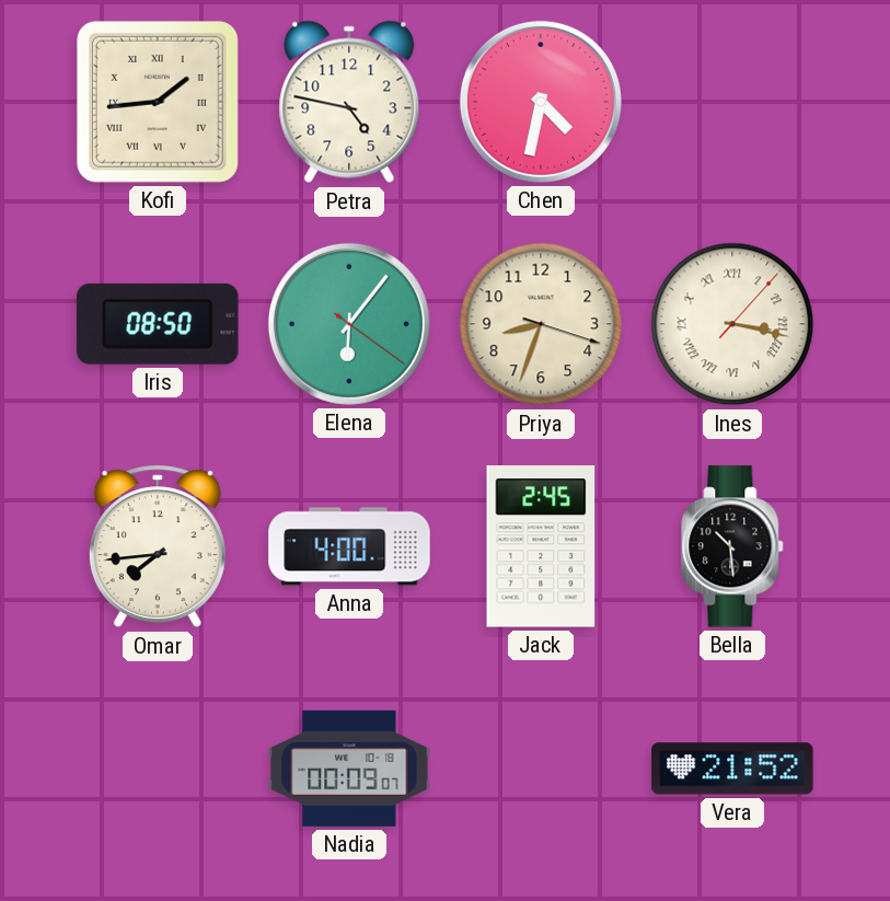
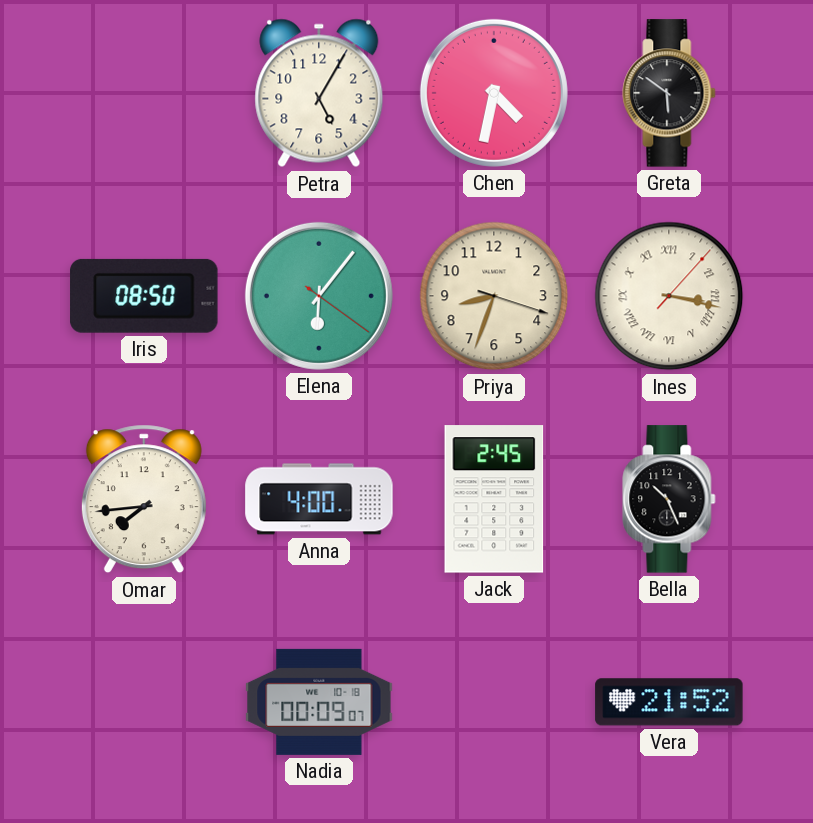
Kofi: 1:44 -> none
Petra: 4:47 -> 5:05
Greta: none -> 5:51
Bella: 10:29 -> 10:26
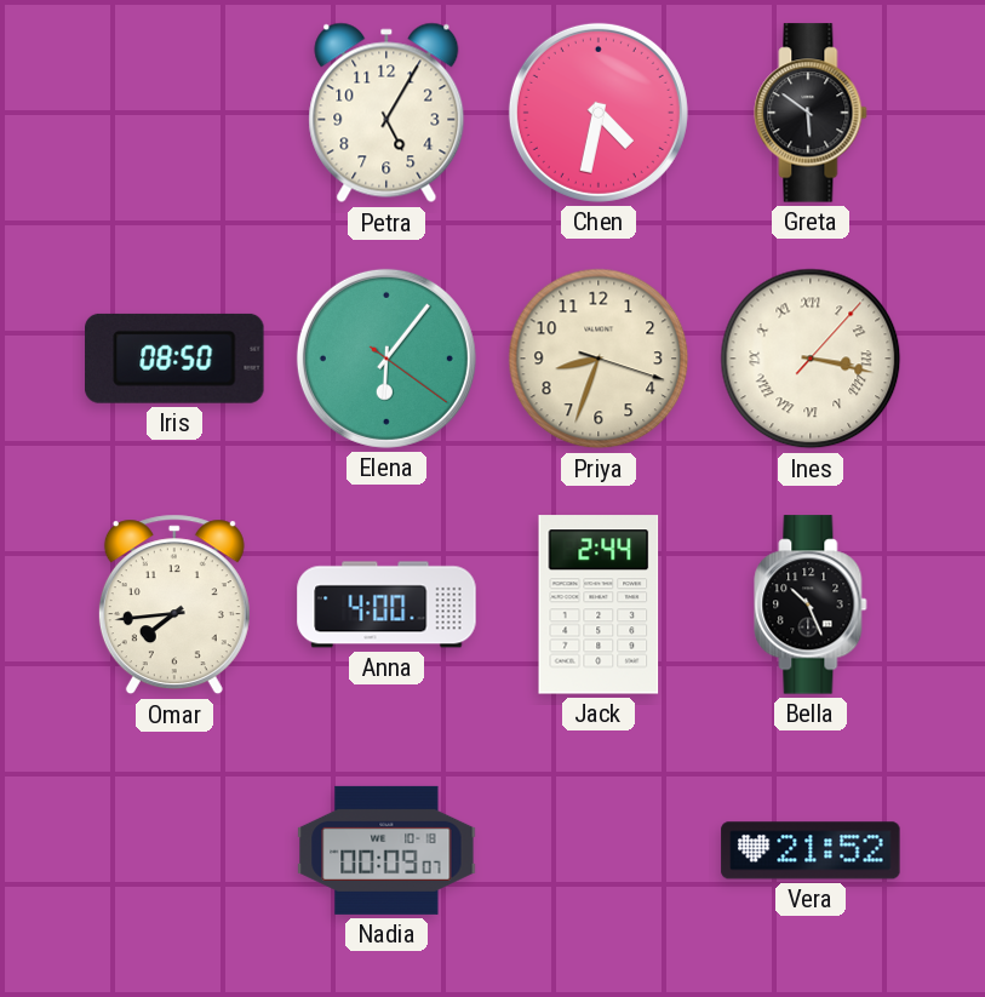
Jack: 2:45 -> 2:44
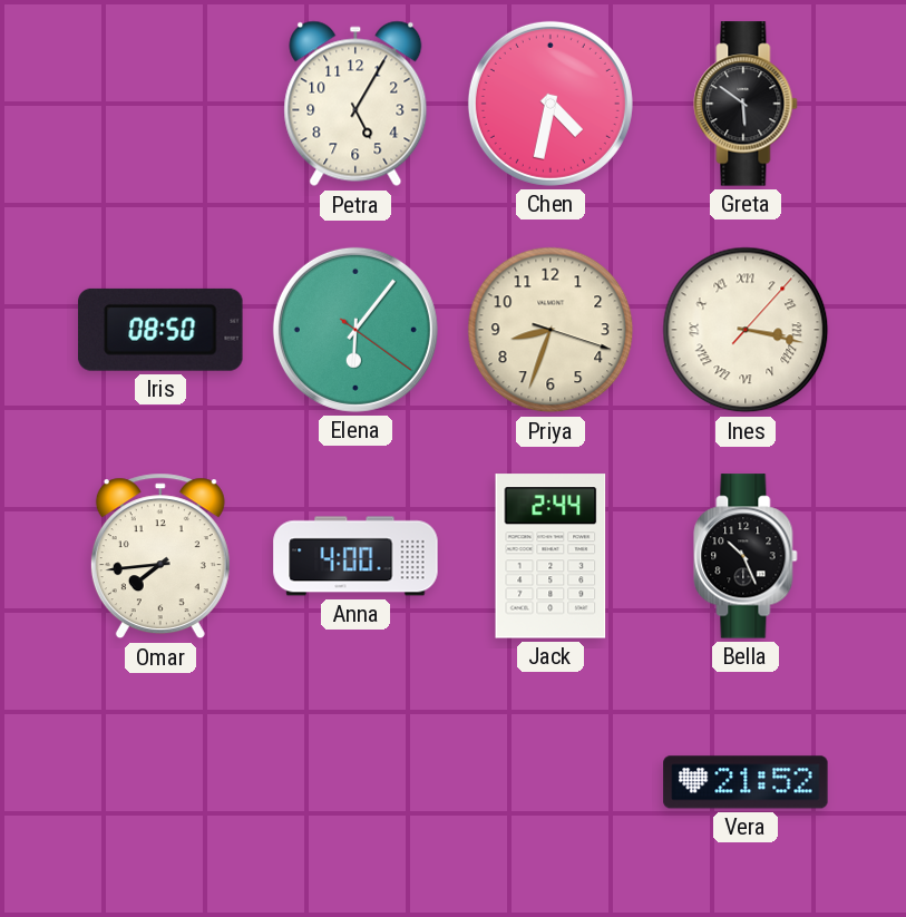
Nadia: 00:09 -> none
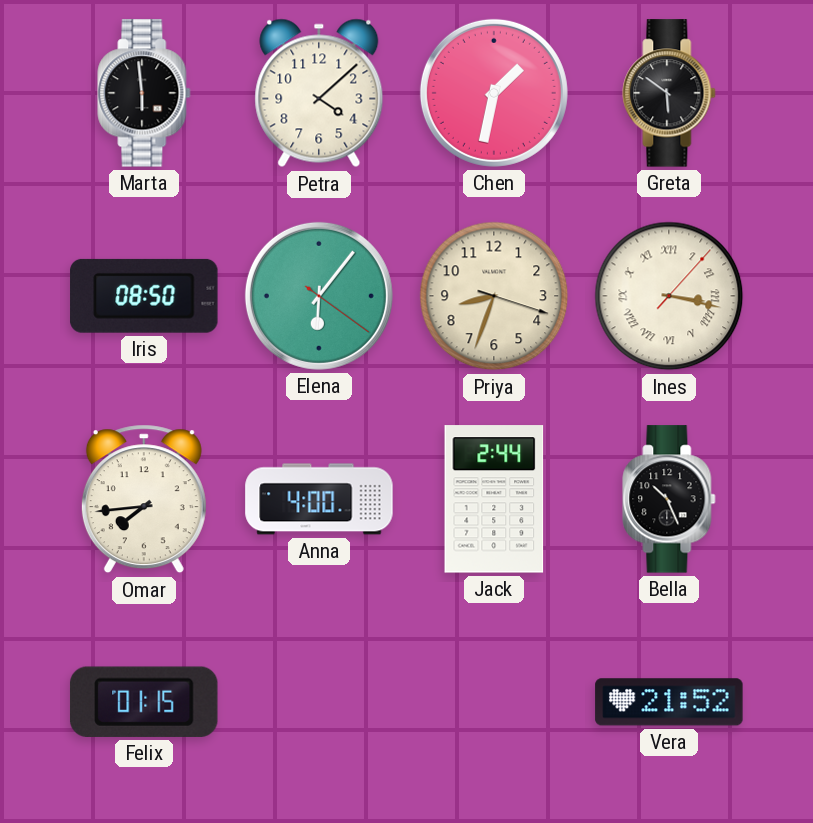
Marta: none -> 5:59
Petra: 5:05 -> 4:08
Chen: 4:32 -> 1:32
Felix: none -> 01:15
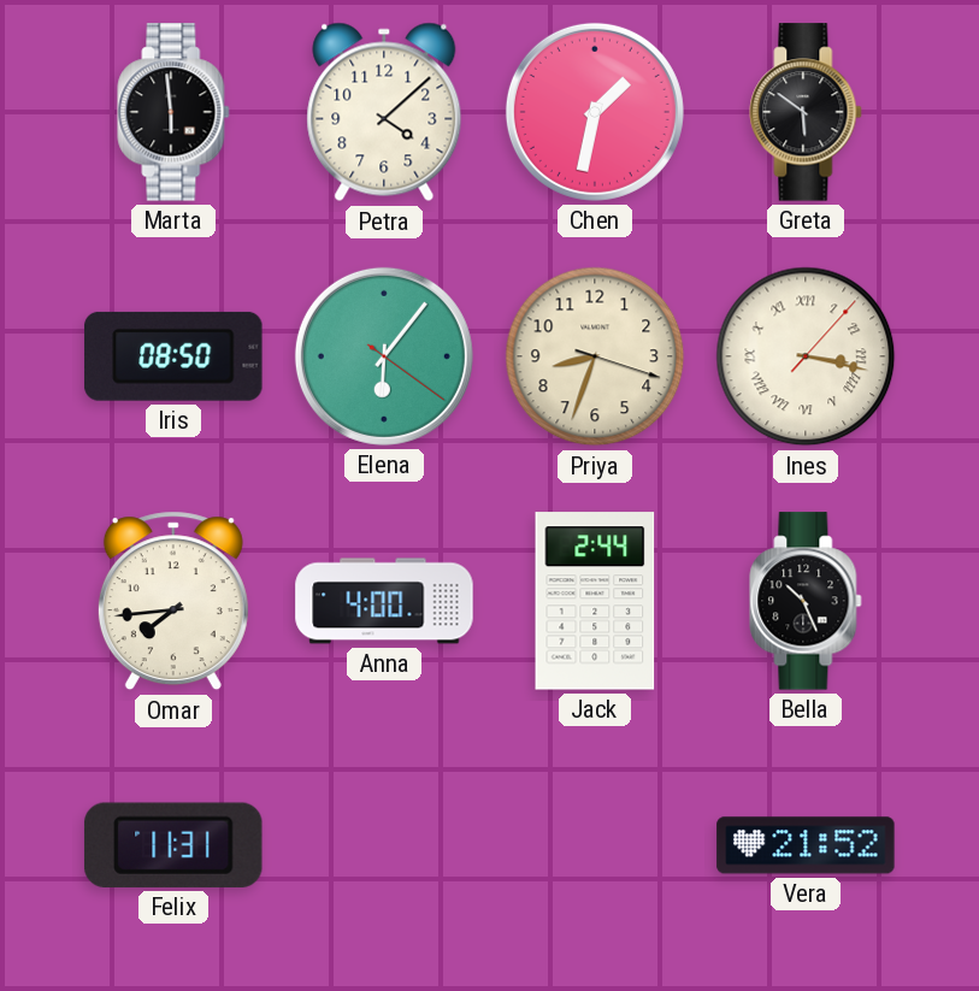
Felix: 01:15 -> 11:31
